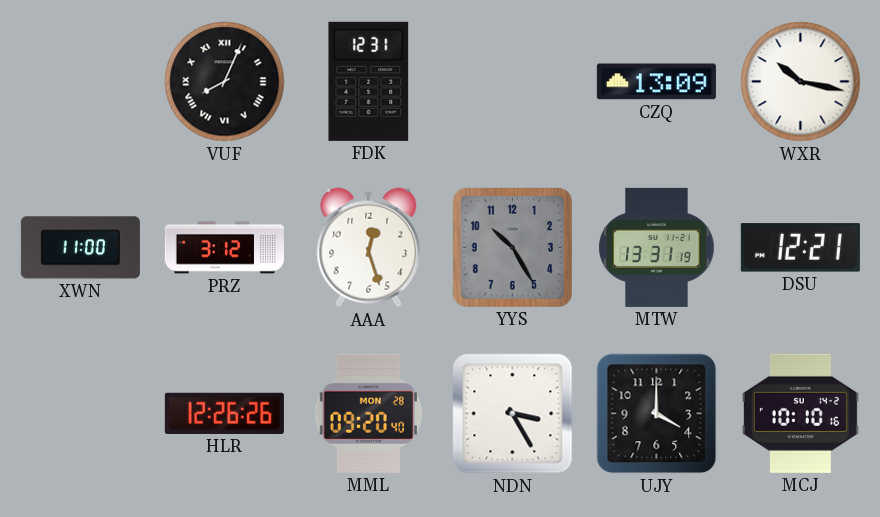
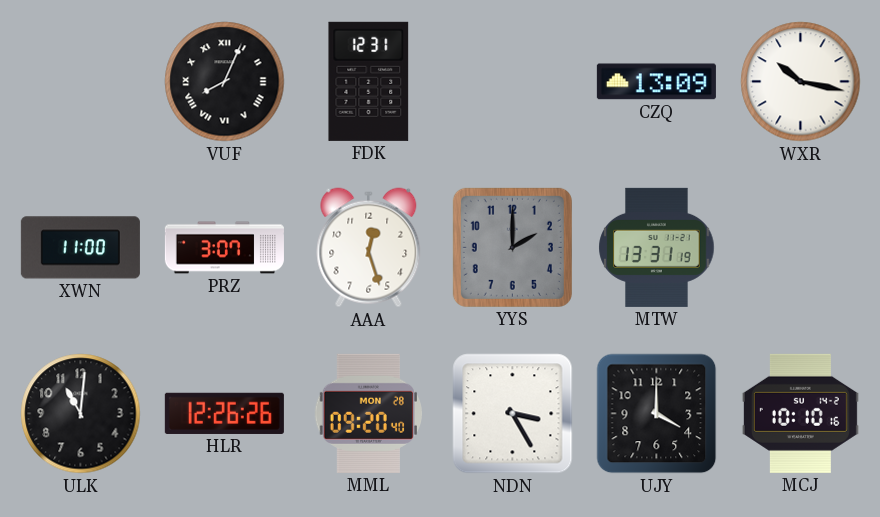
PRZ: 3:12 -> 3:07
YYS: 10:25 -> 2:00
DSU: 12:21 -> none
ULK: none -> 11:01
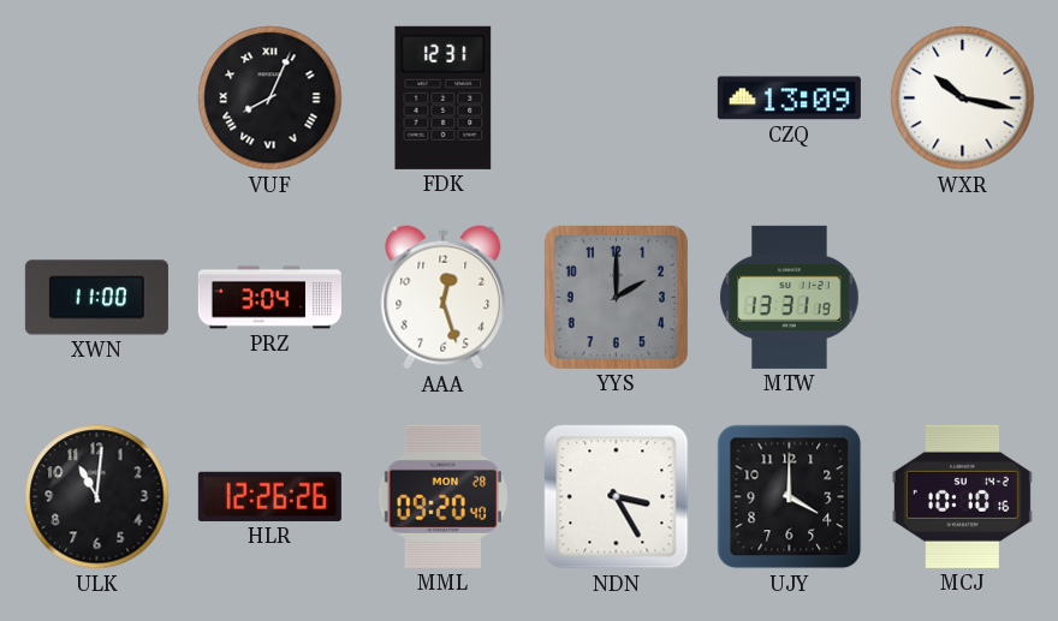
PRZ: 3:07 -> 3:04
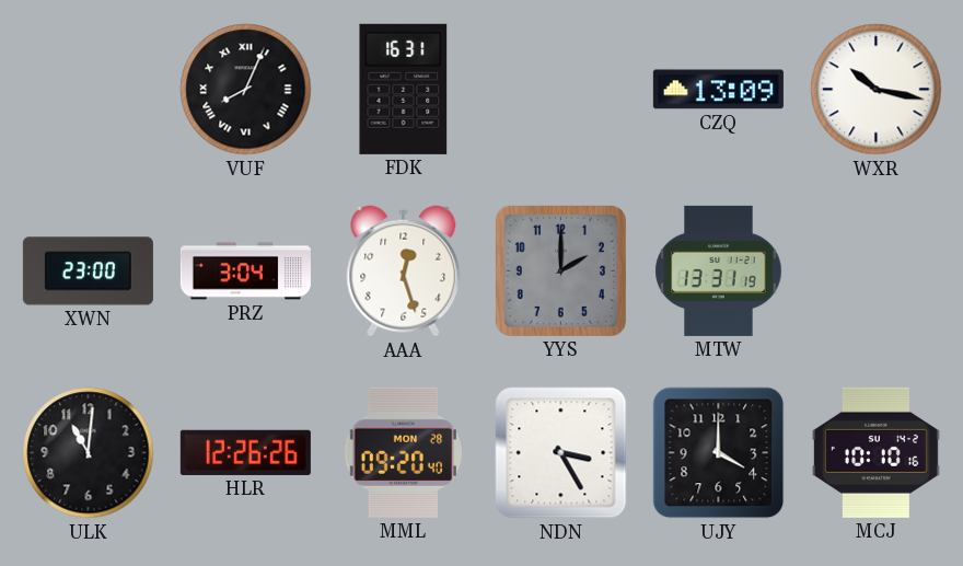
FDK: 12:31 -> 16:31
XWN: 11:00 -> 23:00
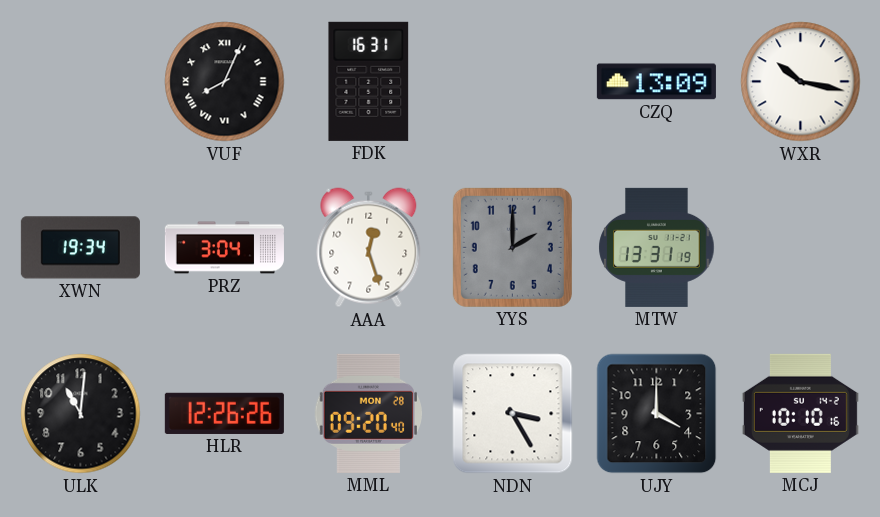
XWN: 23:00 -> 19:34
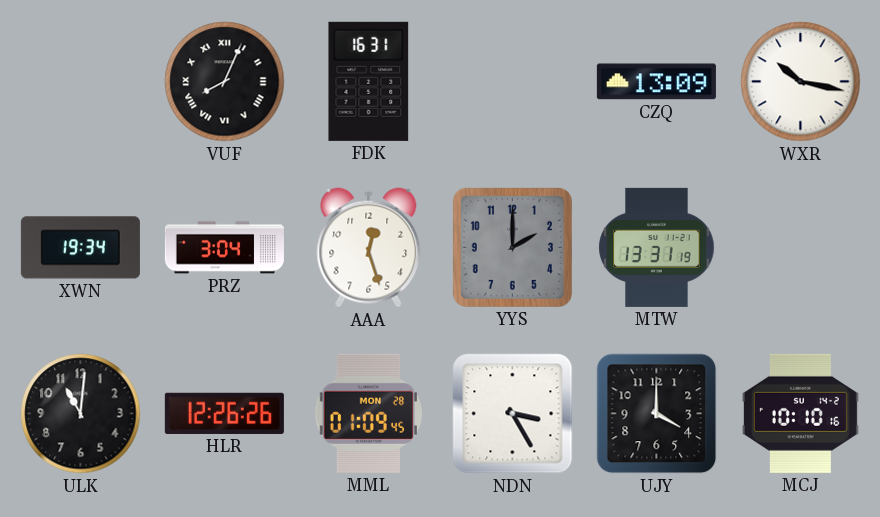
MML: 09:20 -> 01:09
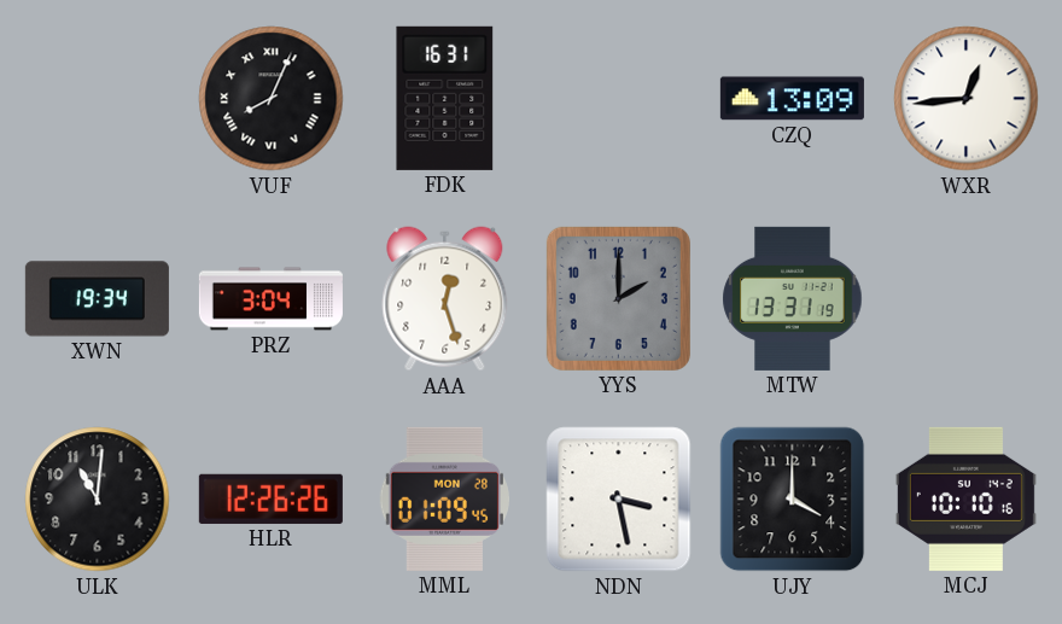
WXR: 10:17 -> 12:44
NDN: 3:25 -> 3:28
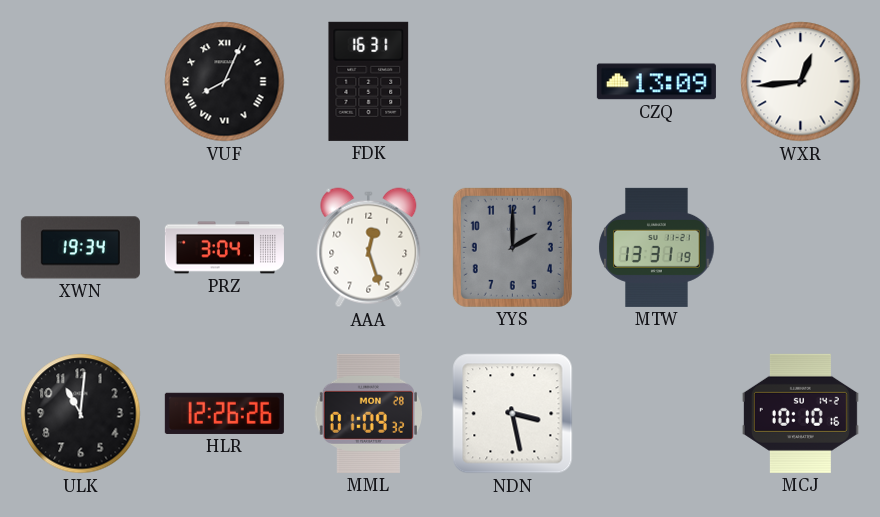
MML: 01:09:45 -> 01:09:32
UJY: 4:00 -> none
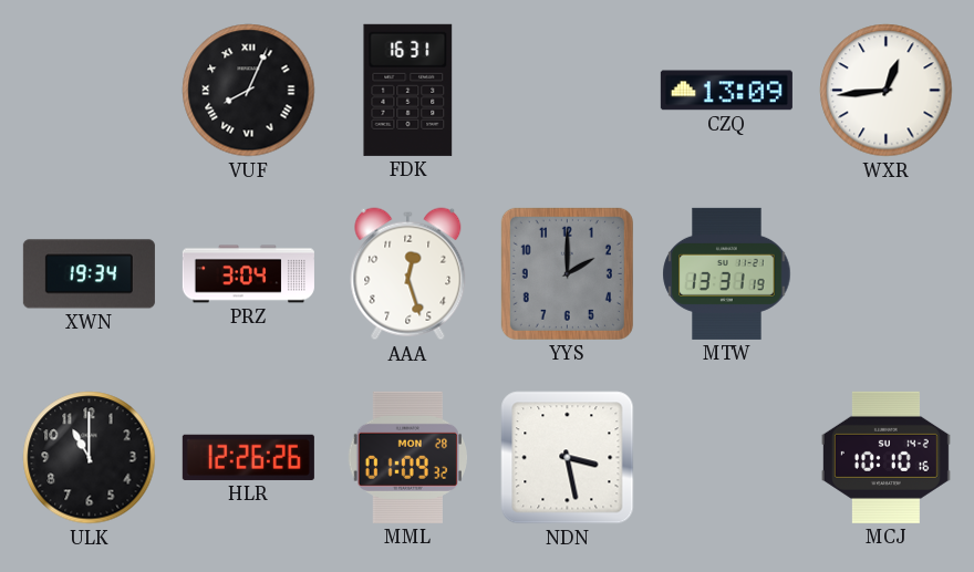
ULK: 11:01 -> 11:00
